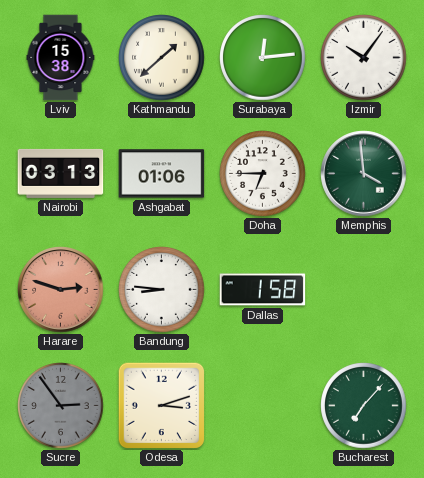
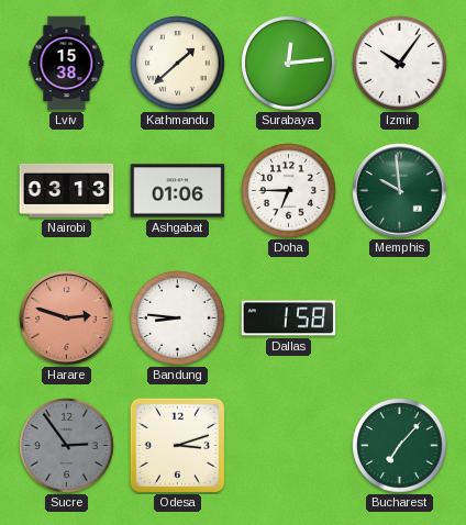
Memphis: 3:59 -> 9:59
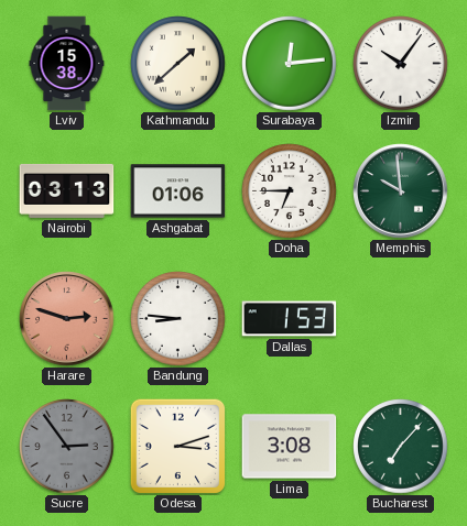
Dallas: 1:58 -> 1:53
Lima: none -> 3:08
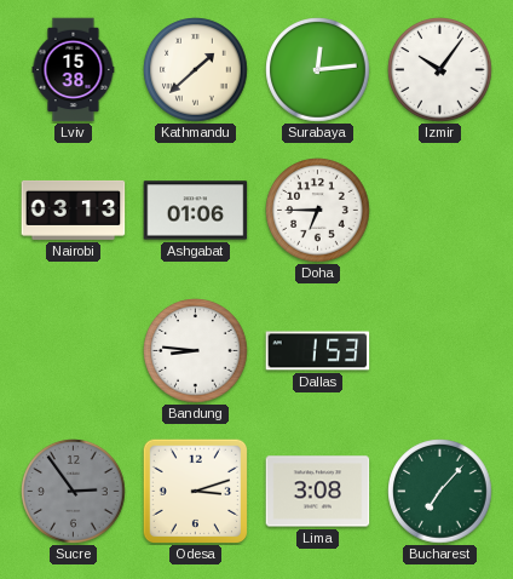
Memphis: 9:59 -> none
Harare: 2:48 -> none
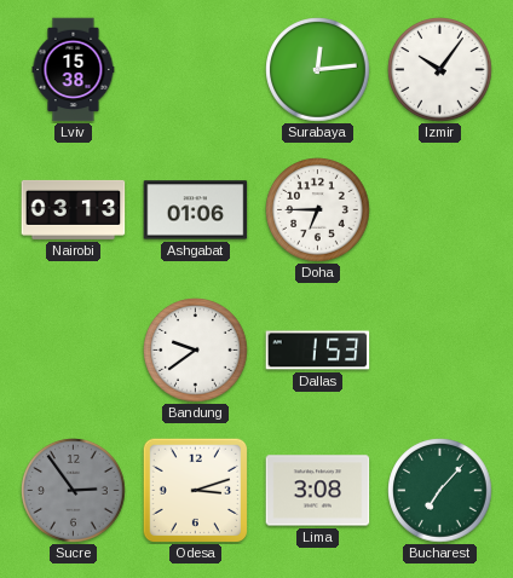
Kathmandu: 1:38 -> none
Bandung: 8:46 -> 9:39
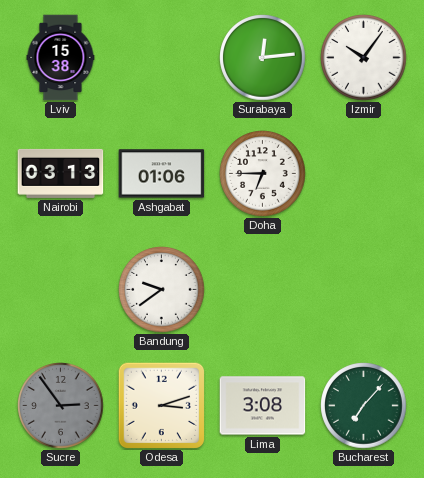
Dallas: 1:53 -> none
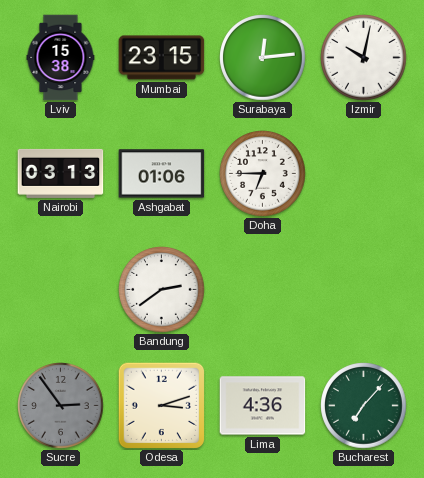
Mumbai: none -> 23:15
Izmir: 10:06 -> 10:02
Bandung: 9:39 -> 2:39
Lima: 3:08 -> 4:36
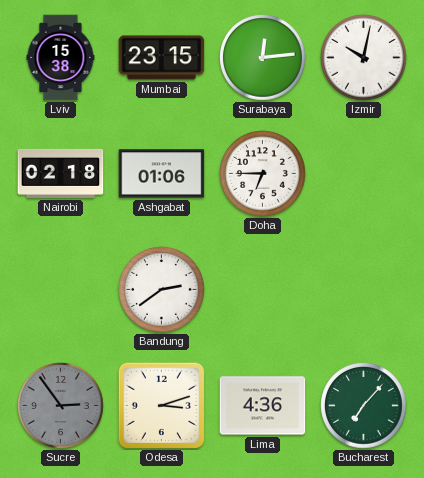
Nairobi: 03:13 -> 02:18
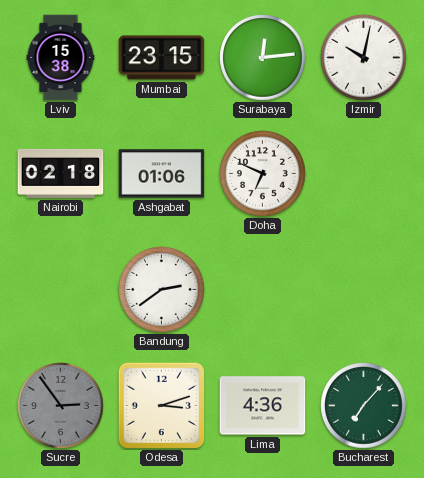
Doha: 6:45 -> 6:49
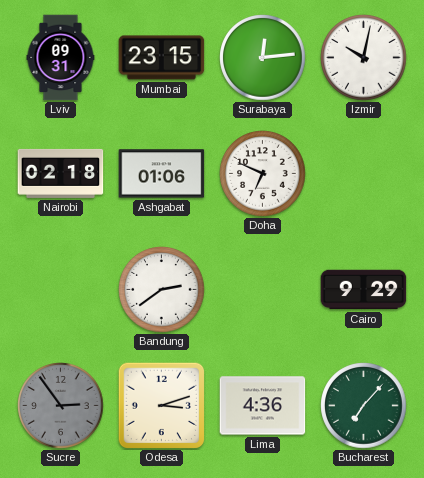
Lviv: 15:38 -> 09:31
Cairo: none -> 9:29
